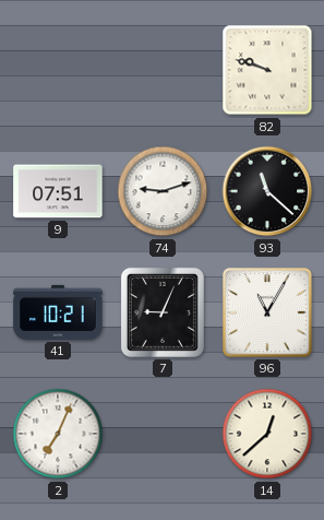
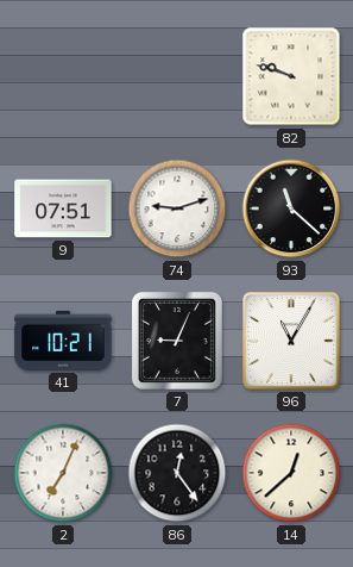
86: none -> 12:24
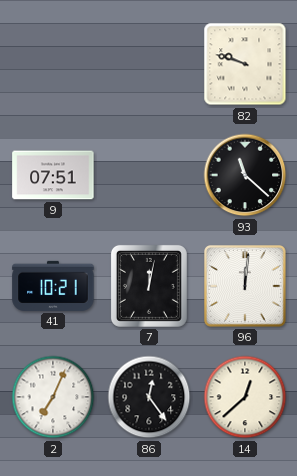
74: 9:12 -> none
7: 9:04 -> 12:02
96: 11:05 -> 12:01
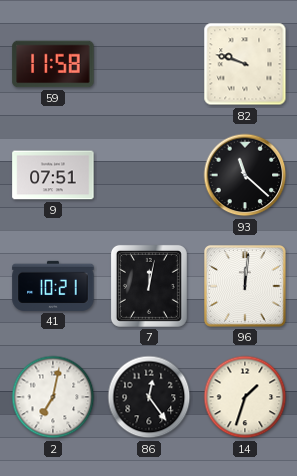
59: none -> 11:58
2: 7:04 -> 7:02
14: 12:38 -> 1:33
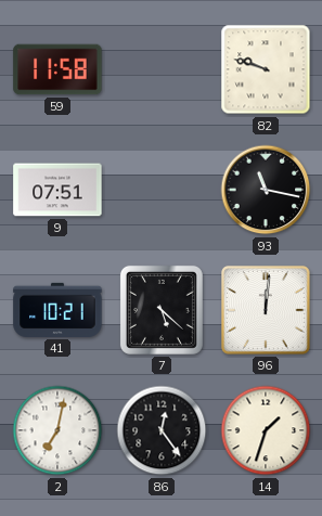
93: 11:22 -> 11:17
7: 12:02 -> 5:22
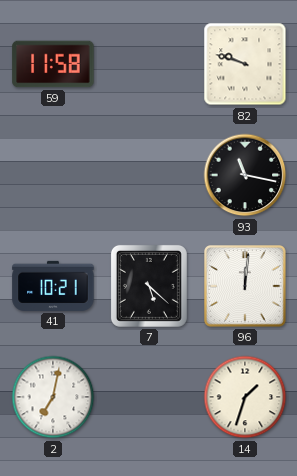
9: 07:51 -> none
86: 12:24 -> none
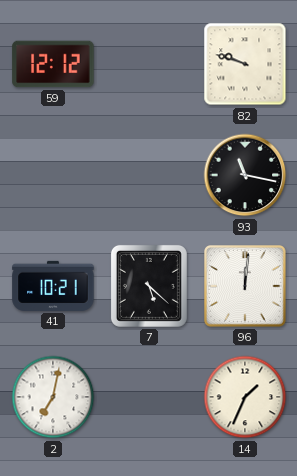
59: 11:58 -> 12:12
14: 1:33 -> 1:34
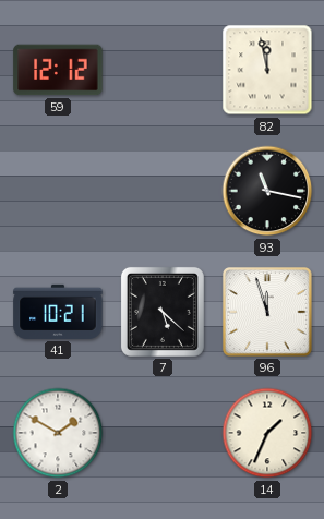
82: 9:48 -> 11:58
96: 12:01 -> 11:57
2: 7:02 -> 1:50
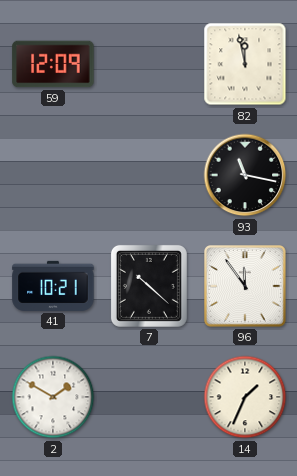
59: 12:12 -> 12:09
7: 5:22 -> 10:22
96: 11:57 -> 11:54
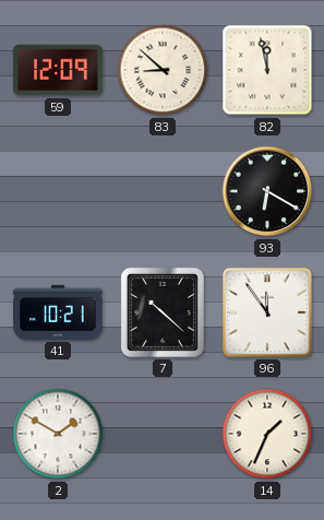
83: none -> 8:52
93: 11:17 -> 6:20
